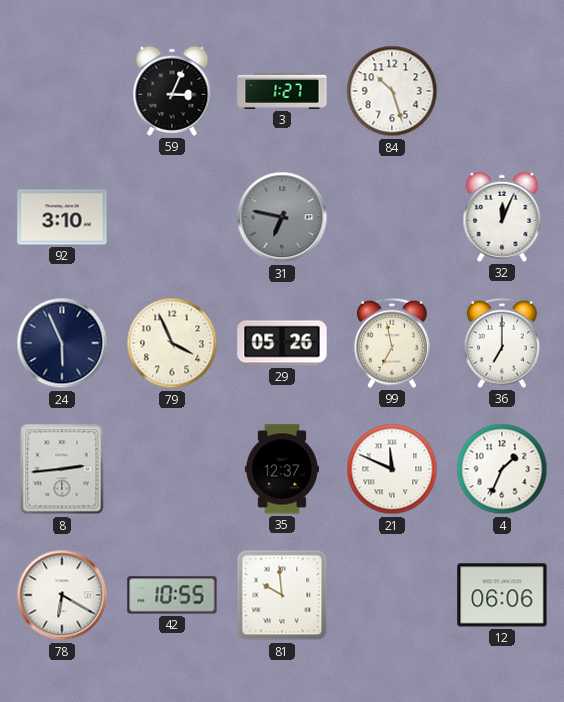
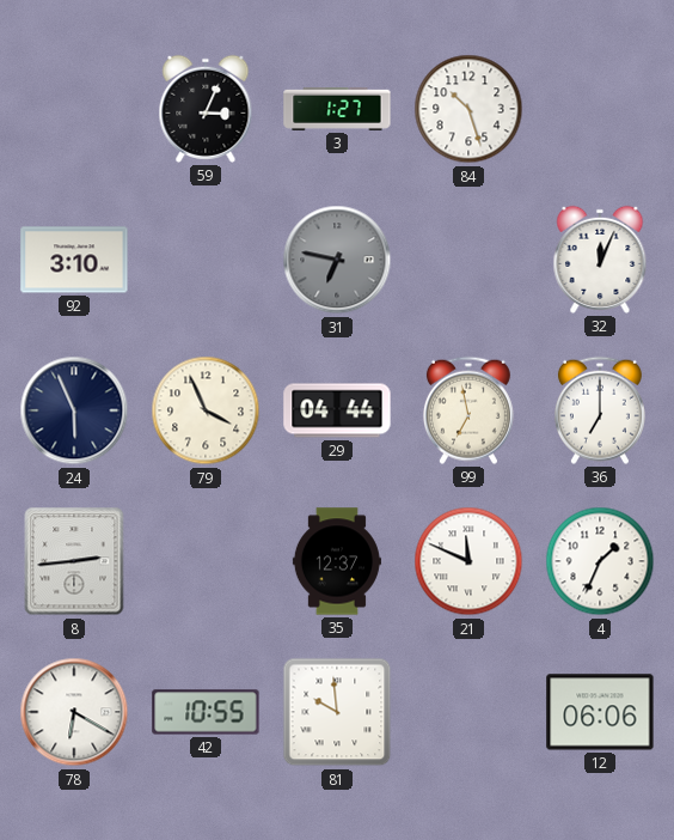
29: 05:26 -> 04:44
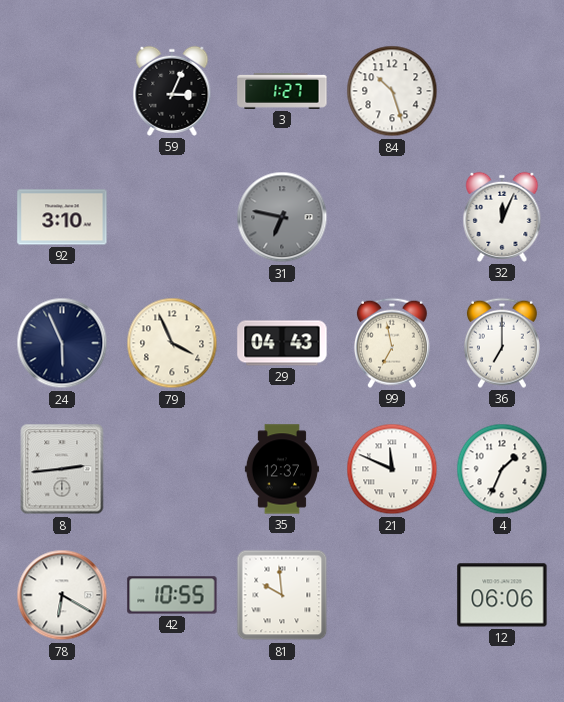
29: 04:44 -> 04:43
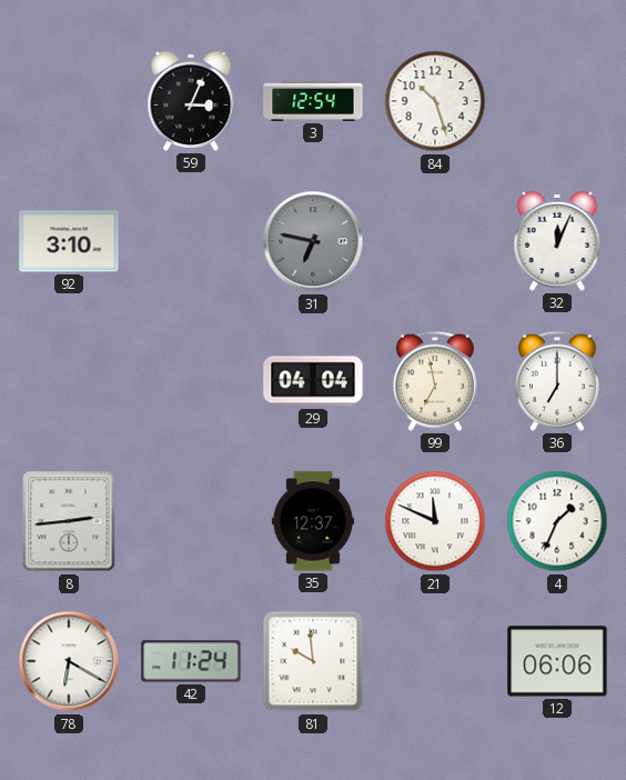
3: 1:27 -> 12:54
24: 5:56 -> none
79: 3:56 -> none
29: 04:43 -> 04:04
42: 10:55 -> 11:24
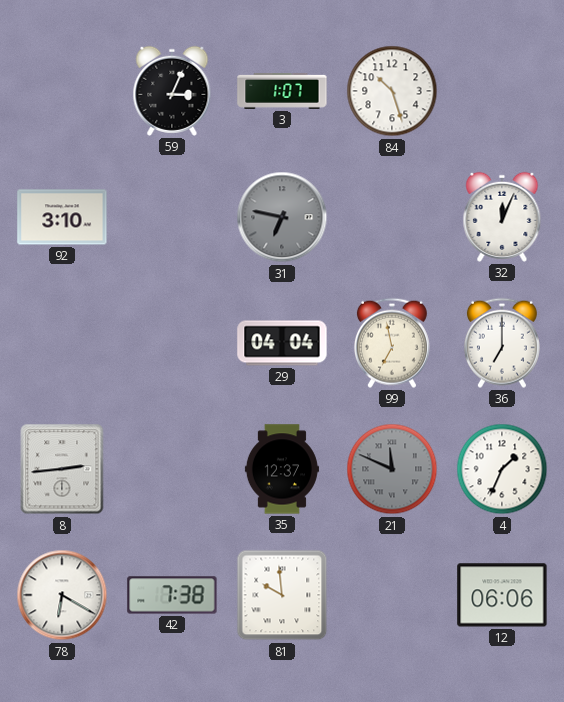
3: 12:54 -> 1:07
21 dial: white -> grey
42: 11:24 -> 7:38
